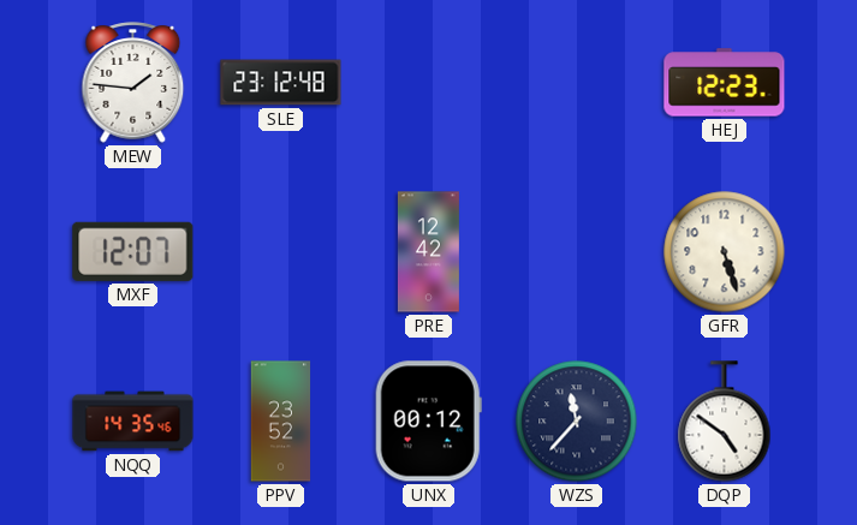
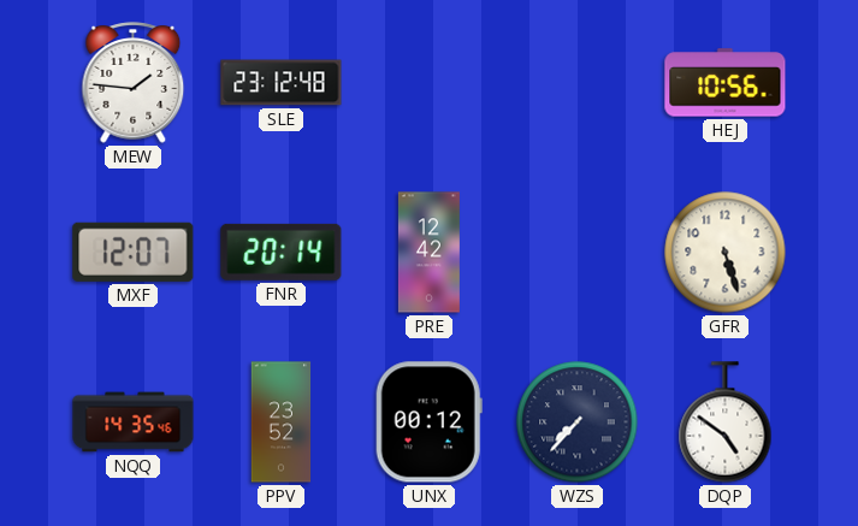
HEJ: 12:23 -> 10:56
FNR: none -> 20:14
WZS: 11:37 -> 7:37
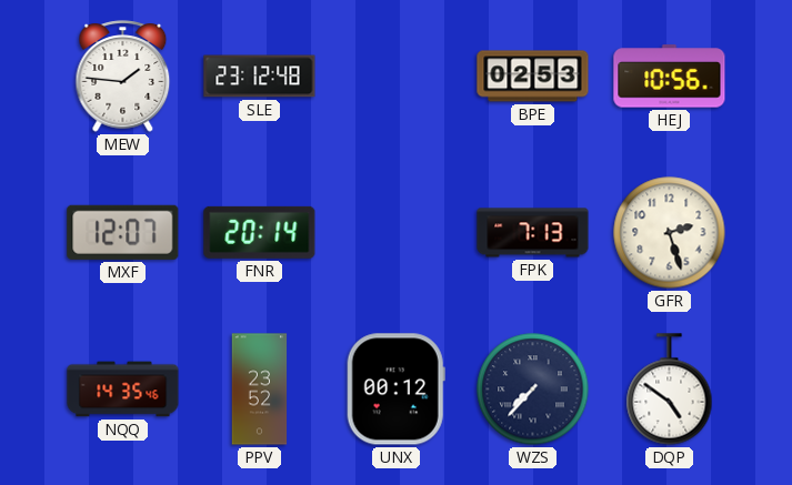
BPE: none -> 02:53
PRE: 12:42 -> none
FPK: none -> 7:13
GFR: 5:27 -> 2:27
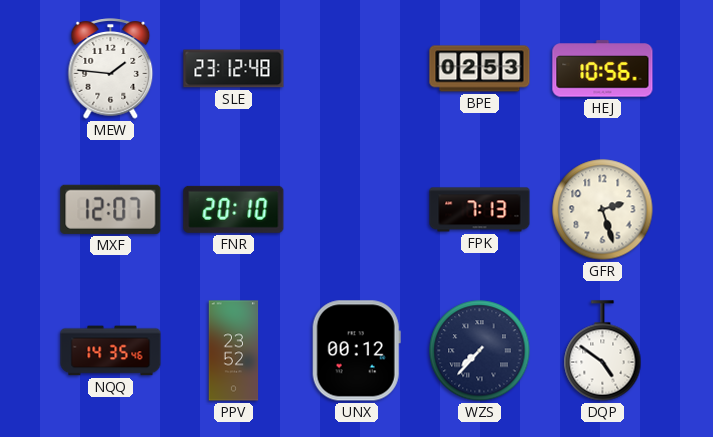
FNR: 20:14 -> 20:10
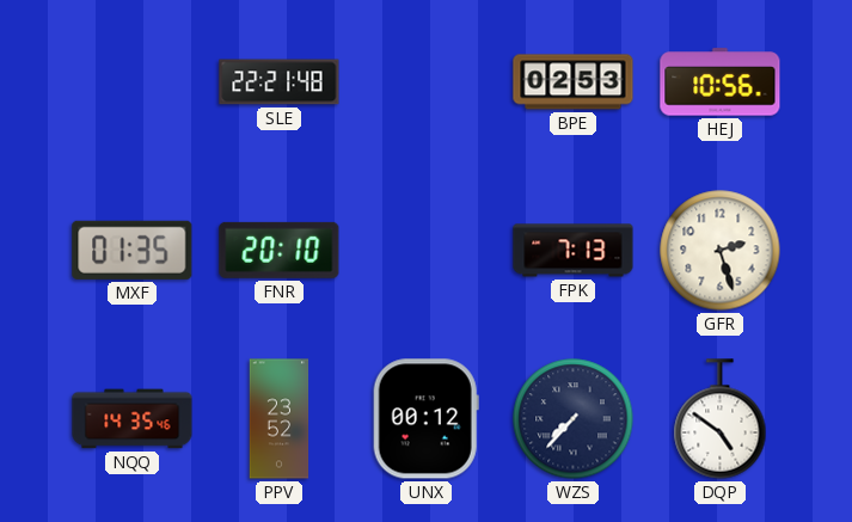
MEW: 1:46 -> none
SLE: 23:12 -> 22:21
MXF: 12:07 -> 01:35
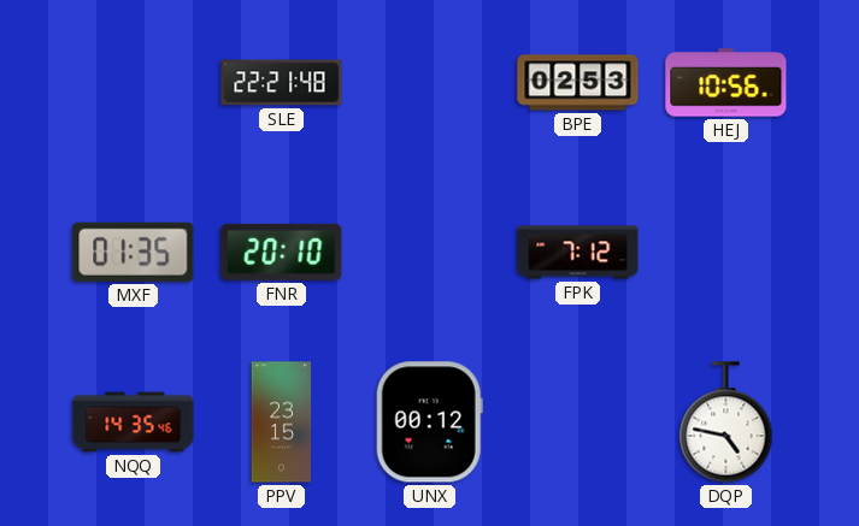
FPK: 7:13 -> 7:12
GFR: 2:27 -> none
PPV: 23:52 -> 23:15
WZS: 7:37 -> none
DQP: 4:51 -> 4:47
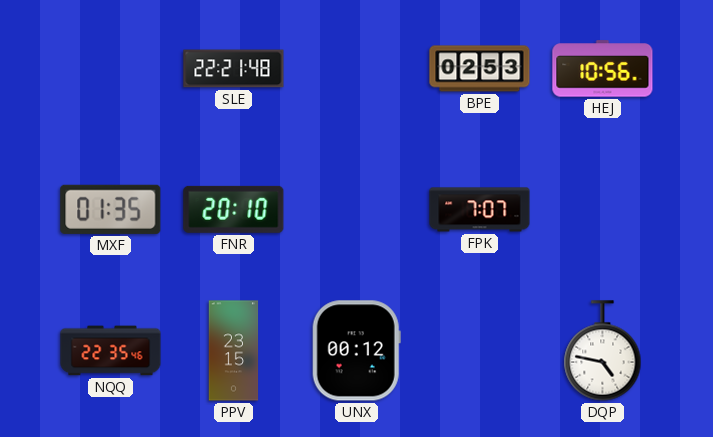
FPK: 7:12 -> 7:07
NQQ: 14:35 -> 22:35
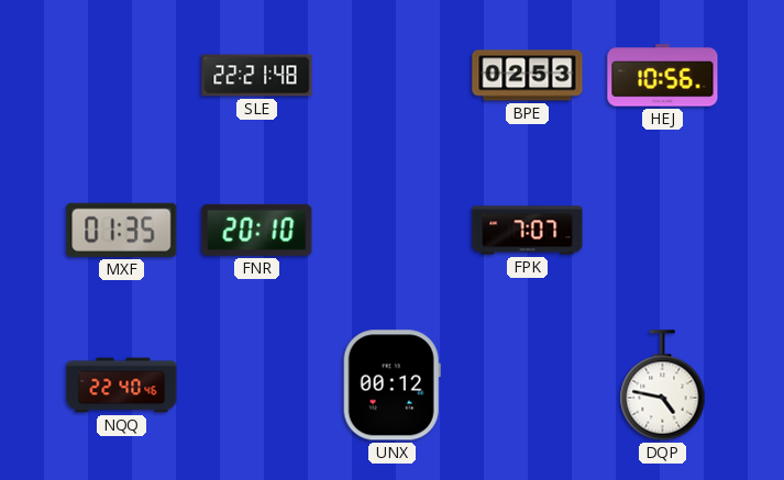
NQQ: 22:35 -> 22:40
PPV: 23:15 -> none
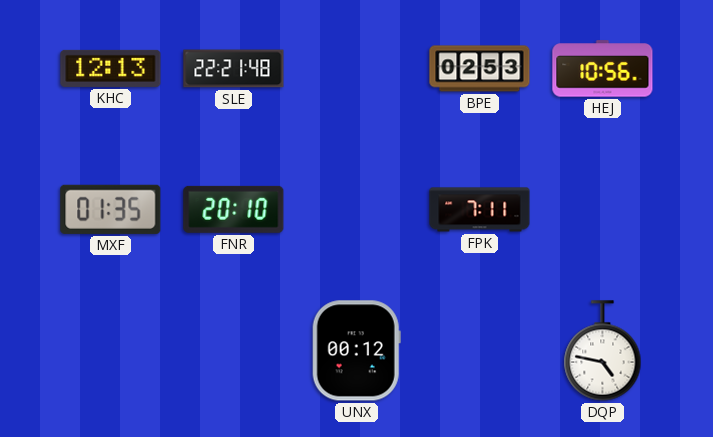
KHC: none -> 12:13
FPK: 7:07 -> 7:11
NQQ: 22:40 -> none
